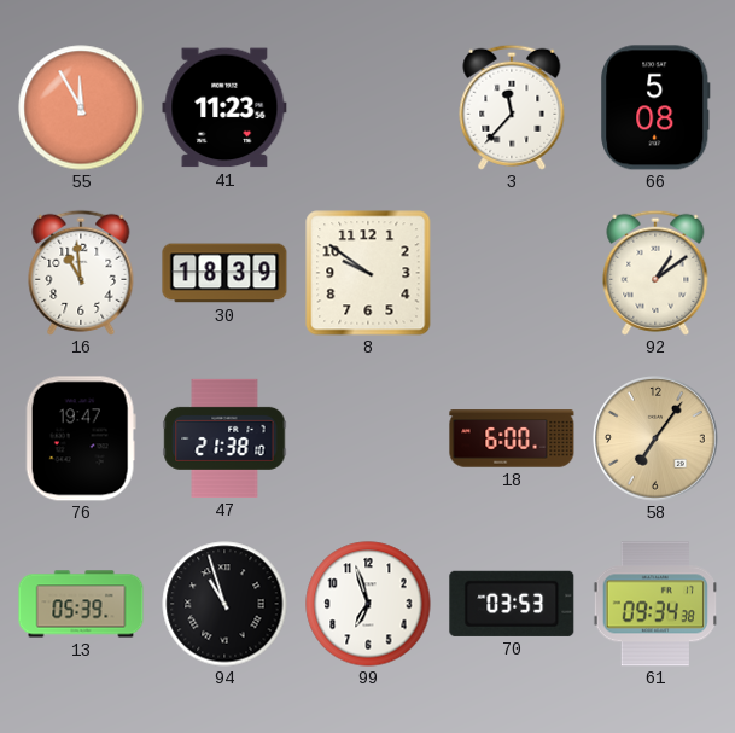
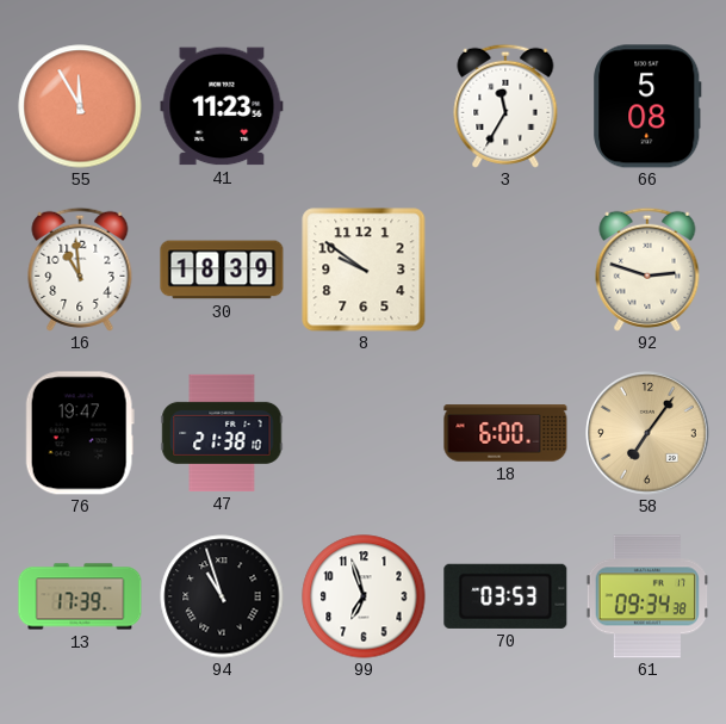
3: 11:37 -> 11:35
92: 1:09 -> 2:48
13: 05:39 -> 17:39
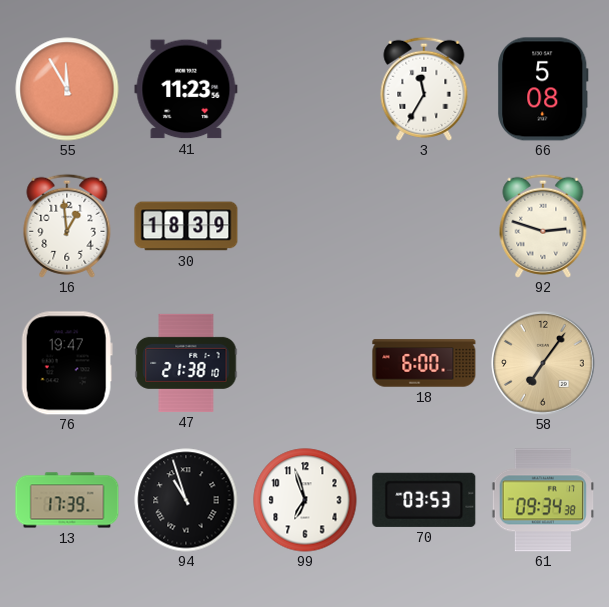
16: 10:59 -> 12:59
8: 9:51 -> none
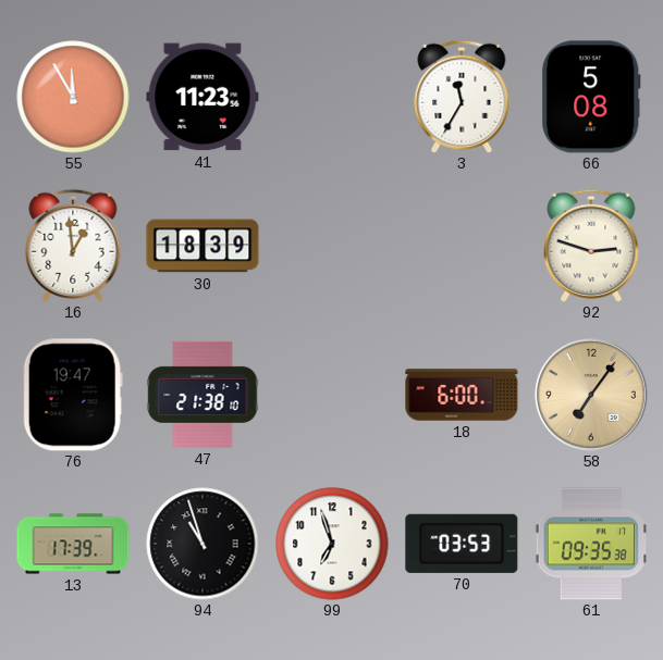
61: 09:34 -> 09:35
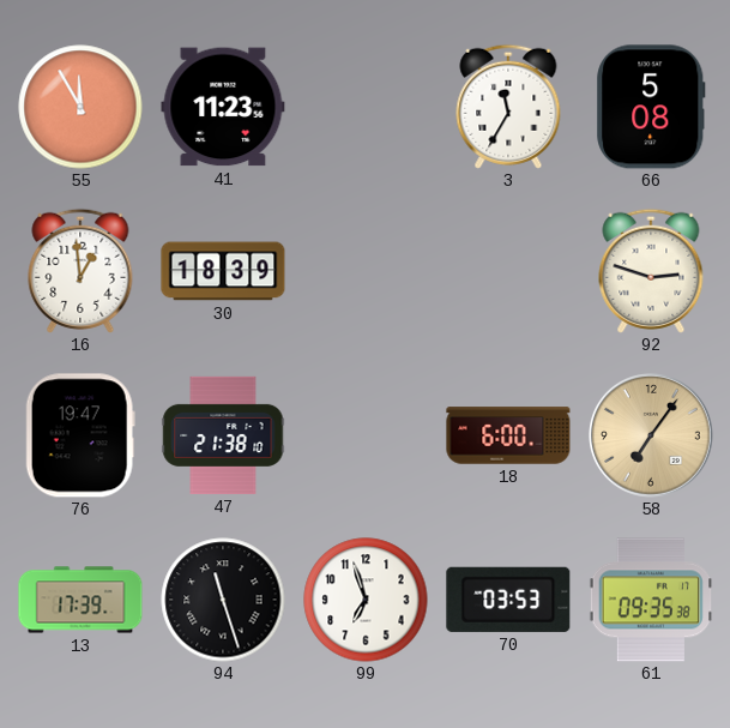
94: 10:57 -> 11:27
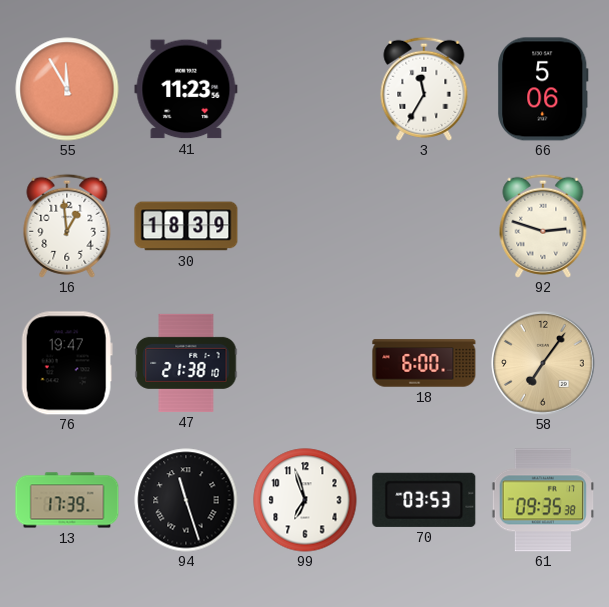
66: 5:08 -> 5:06
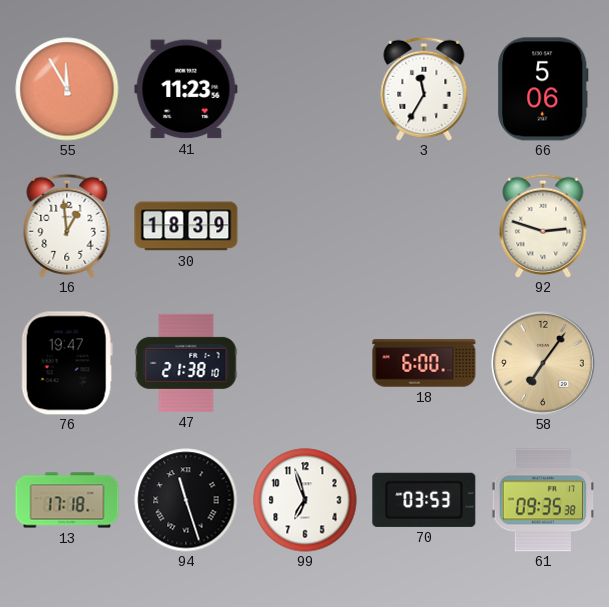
13: 17:39 -> 17:18
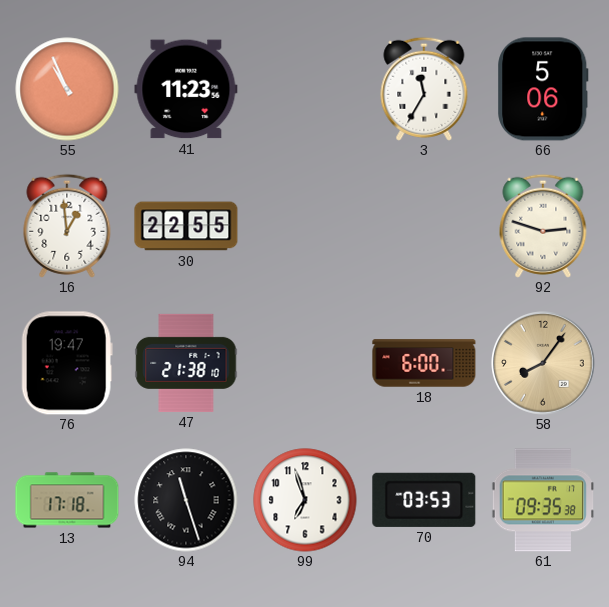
55: 11:55 -> 10:56
30: 18:39 -> 22:55
58: 7:06 -> 8:06
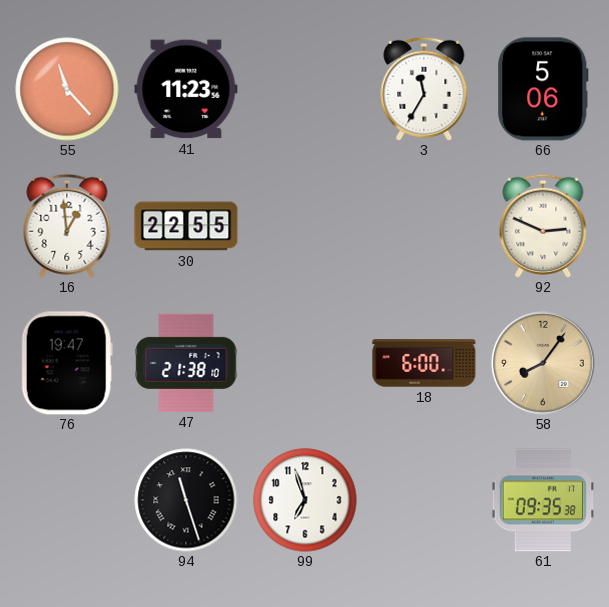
55: 10:56 -> 11:23
92: 2:48 -> 2:49
13: 17:18 -> none
70: 03:53 -> none
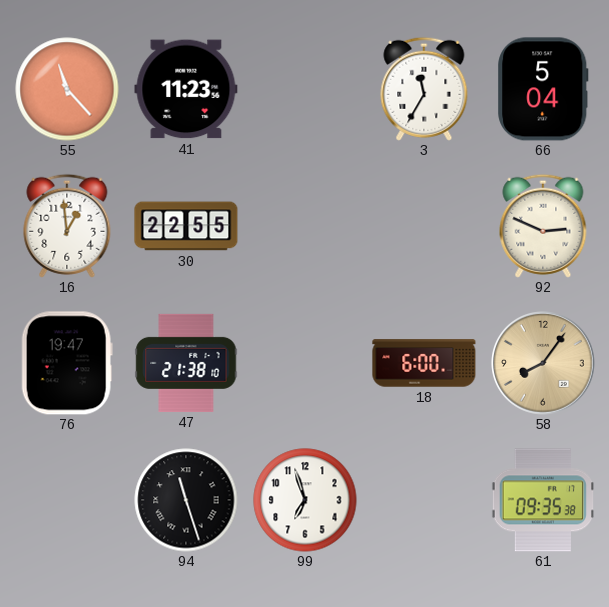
66: 5:06 -> 5:04
